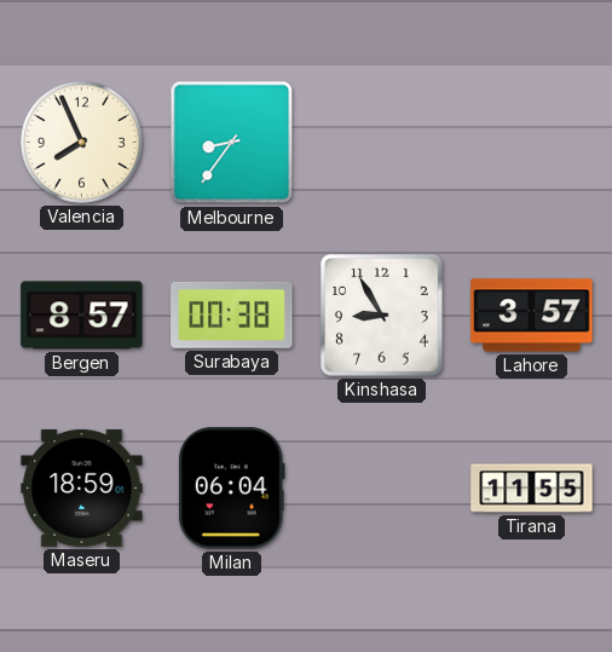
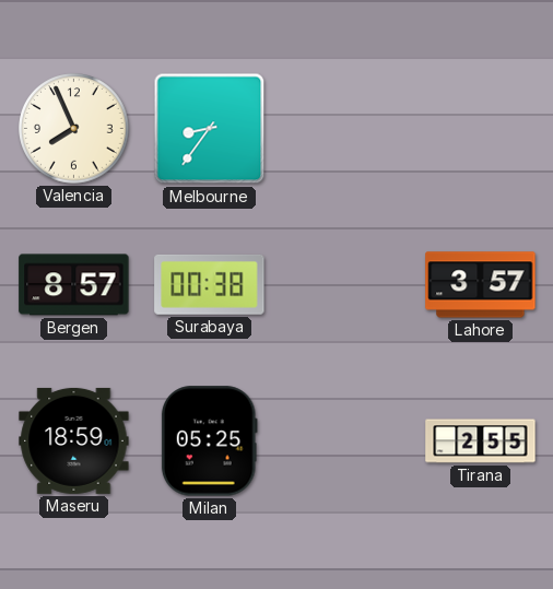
Kinshasa: 8:55 -> none
Milan: 06:04 -> 05:25
Tirana: 11:55 -> 2:55
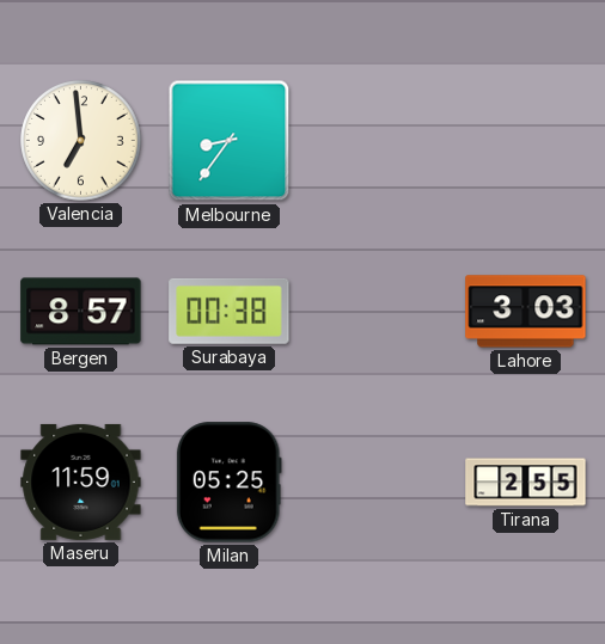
Valencia: 7:56 -> 6:59
Lahore: 3:57 -> 3:03
Maseru: 18:59 -> 11:59
